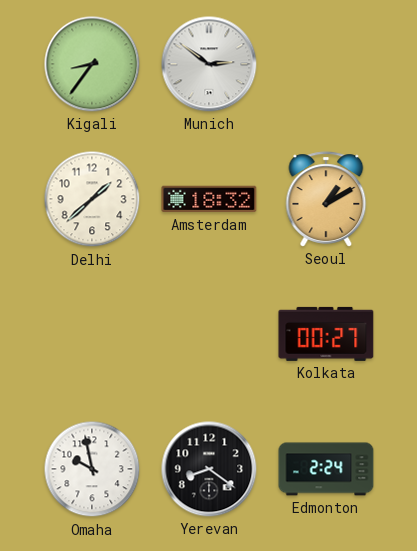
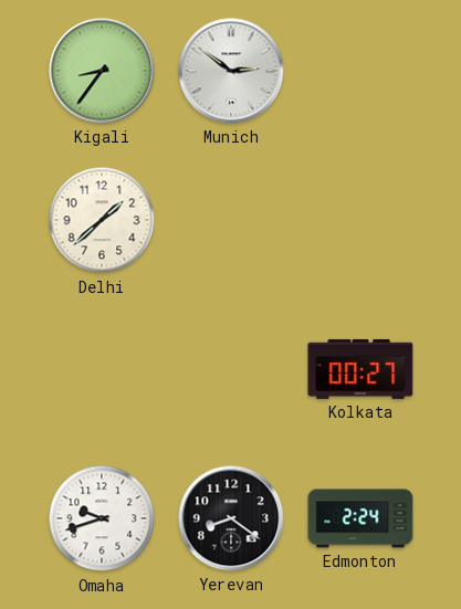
Amsterdam: 18:32 -> none
Seoul: 1:10 -> none
Omaha: 9:58 -> 9:42
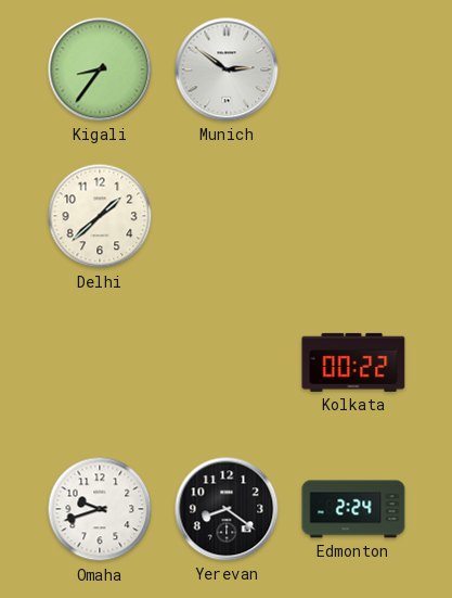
Kolkata: 00:27 -> 00:22
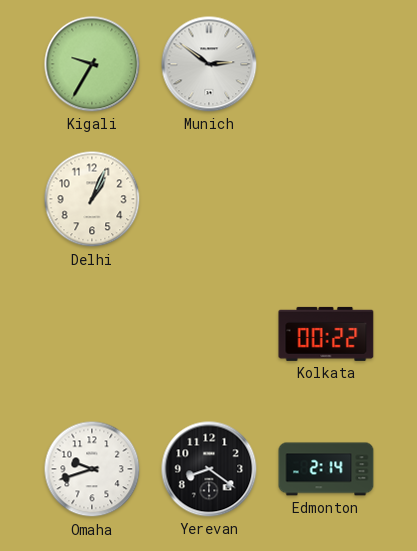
Kigali: 8:36 -> 9:35
Delhi: 1:38 -> 1:04
Edmonton: 2:24 -> 2:14
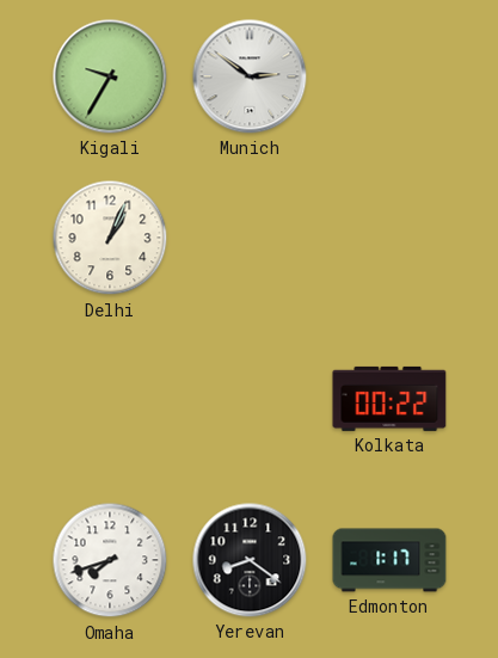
Omaha: 9:42 -> 7:42
Edmonton: 2:14 -> 1:17
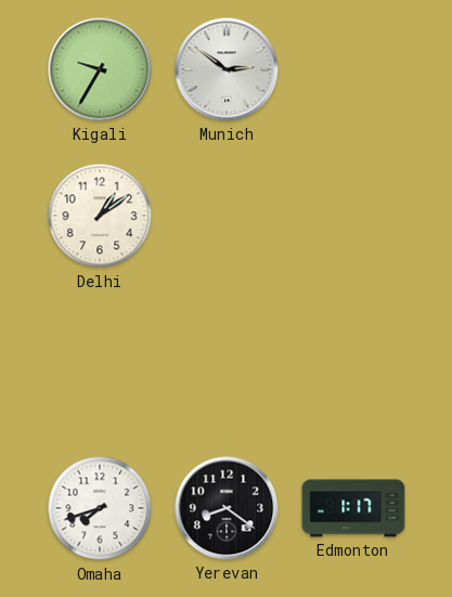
Delhi: 1:04 -> 1:09
Kolkata: 00:22 -> none
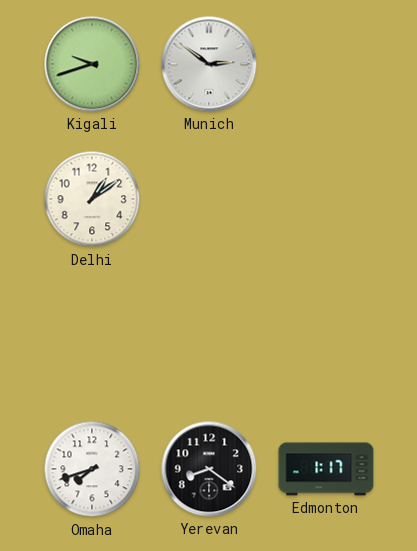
Kigali: 9:35 -> 9:42
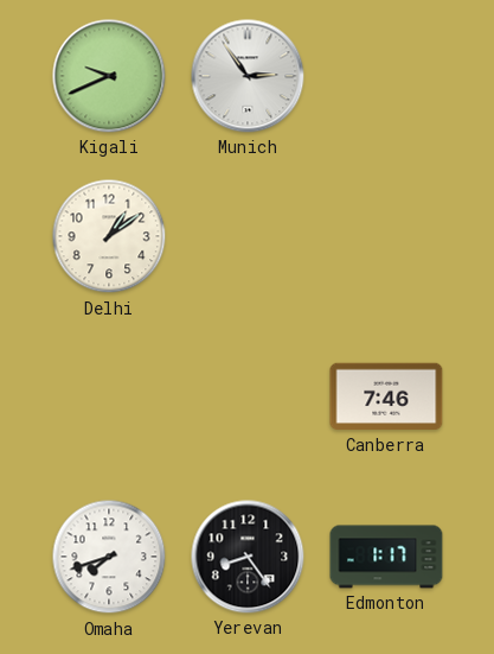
Kigali: 9:42 -> 9:41
Munich: 2:51 -> 2:54
Canberra: none -> 7:46
Yerevan: 8:21 -> 8:24
